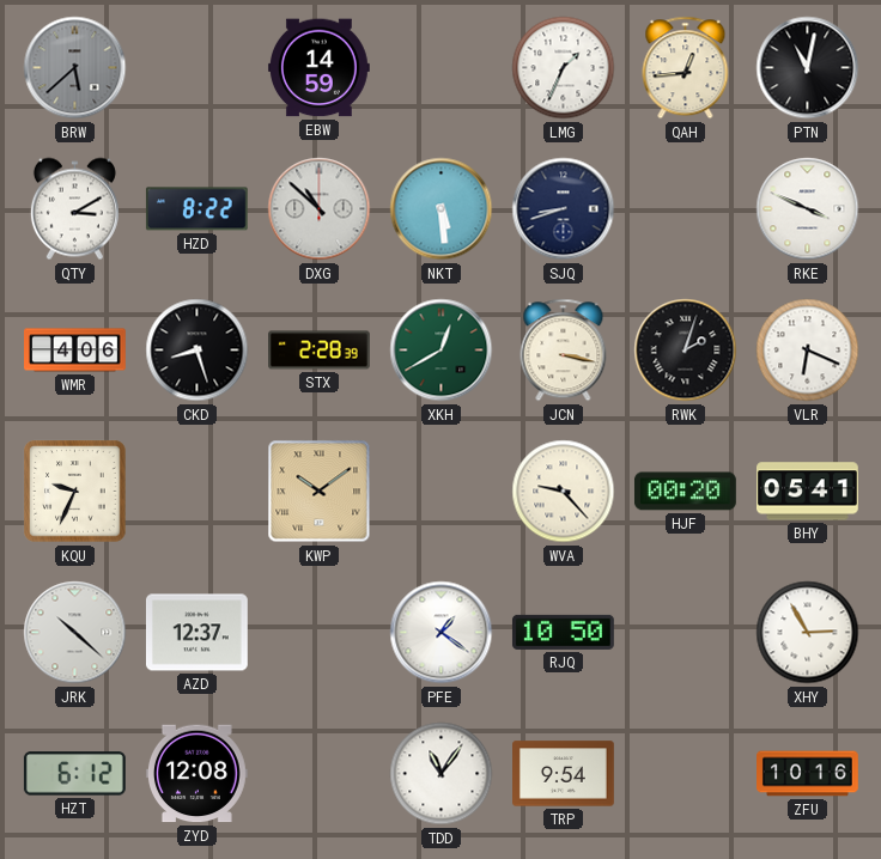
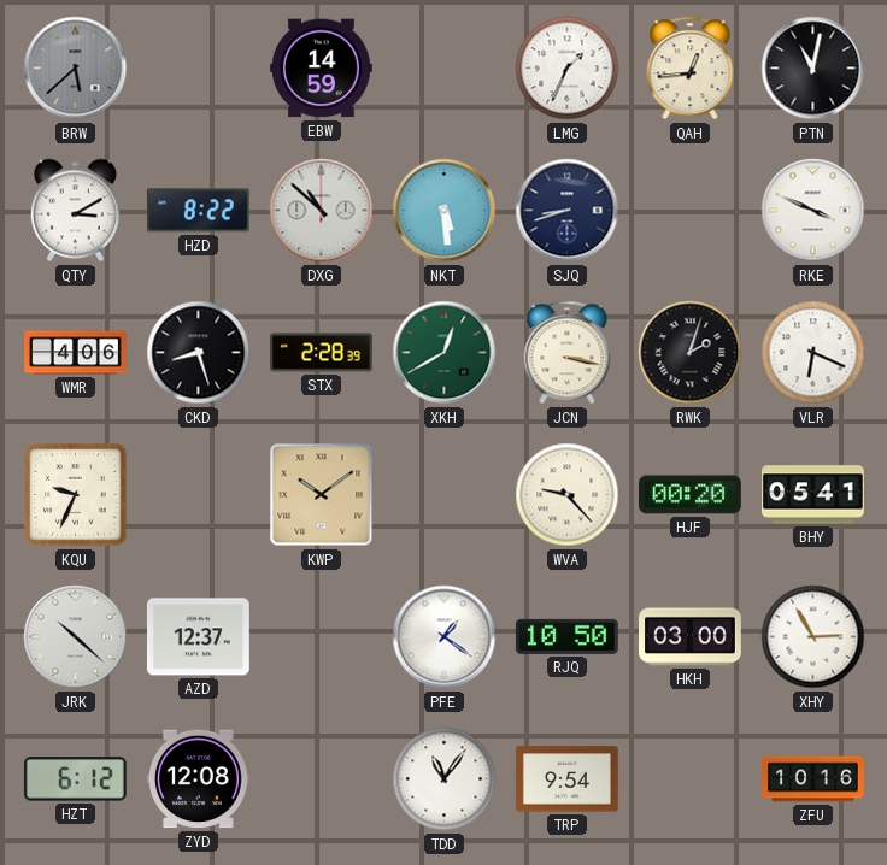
HKH: none -> 03:00
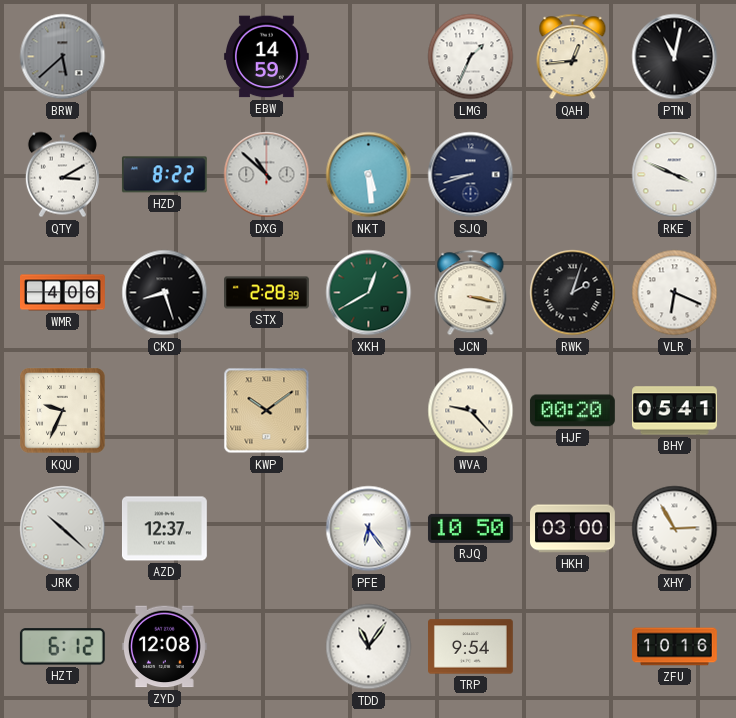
PFE: 1:21 -> 6:24
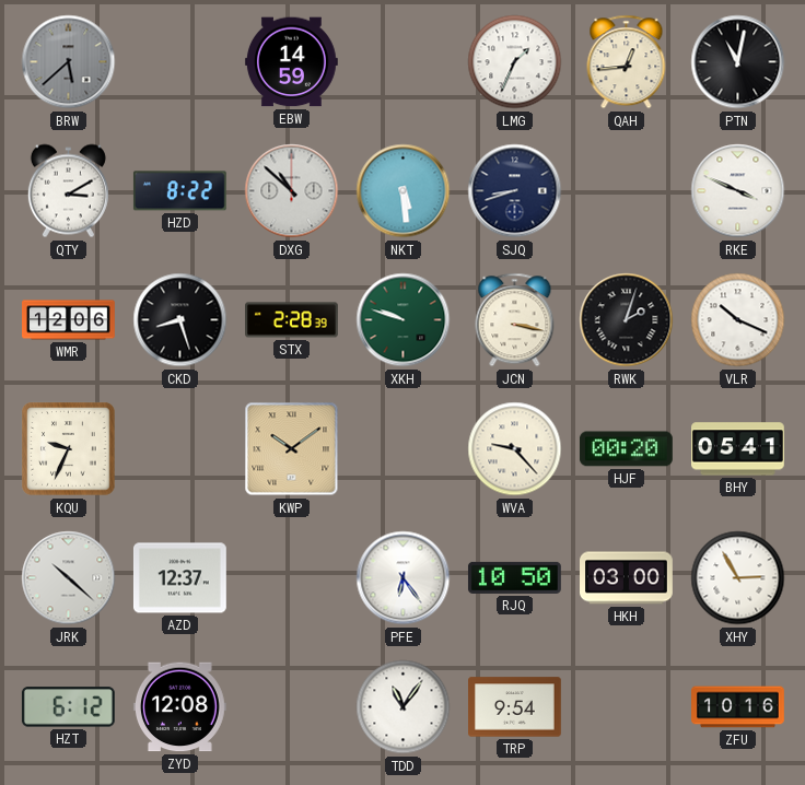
WMR: 4:06 -> 12:06
XKH: 12:40 -> 9:48
VLR: 6:19 -> 10:19
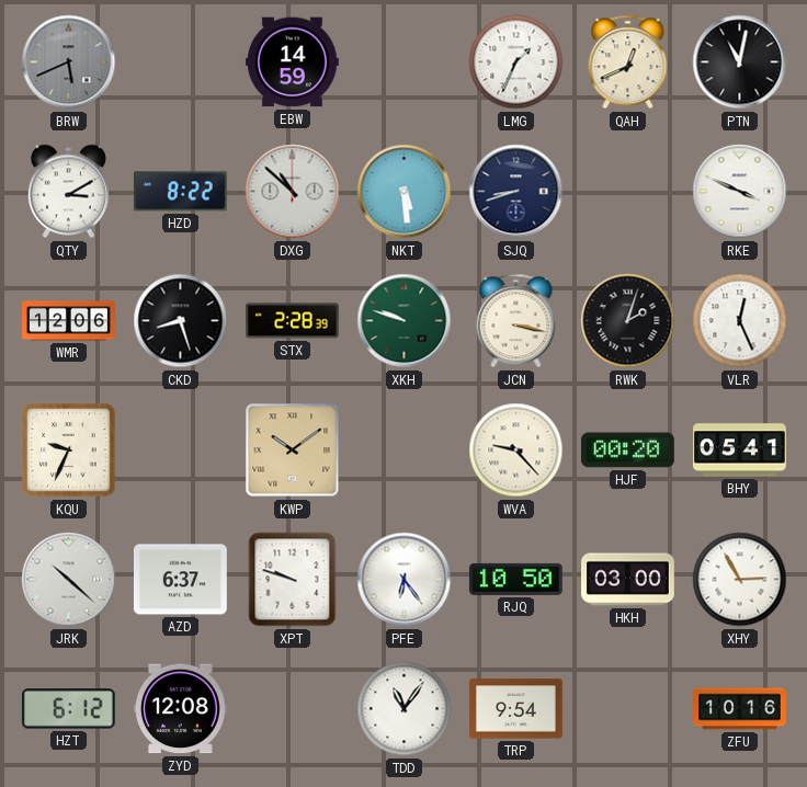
BRW: 5:38 -> 5:41
QAH: 12:44 -> 12:41
VLR: 10:19 -> 12:26
AZD: 12:37 -> 6:37
XPT: none -> 9:48
